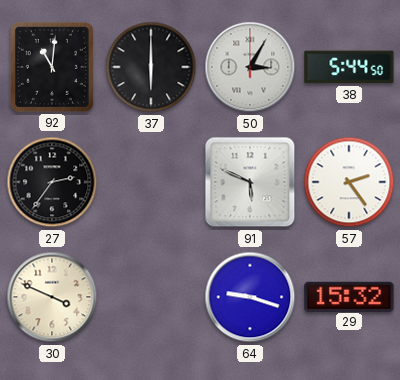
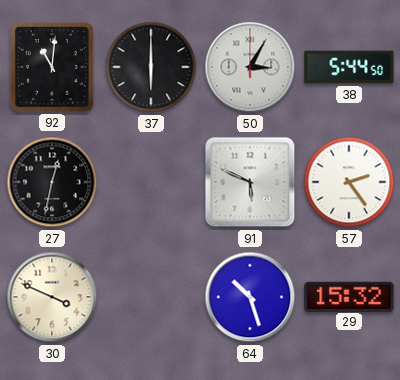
27: 2:36 -> 12:32
64: 9:18 -> 10:27
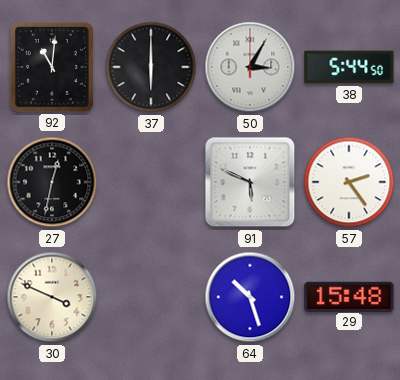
29: 15:32 -> 15:48
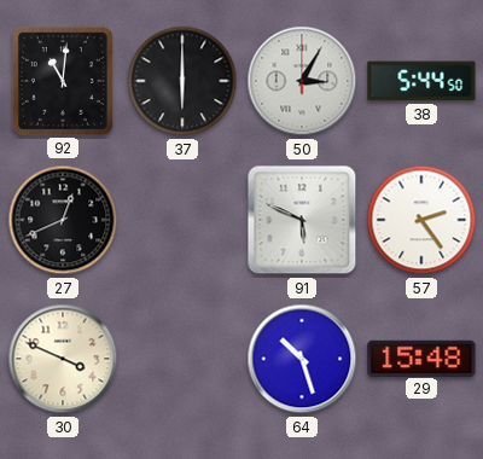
27: 12:32 -> 12:41
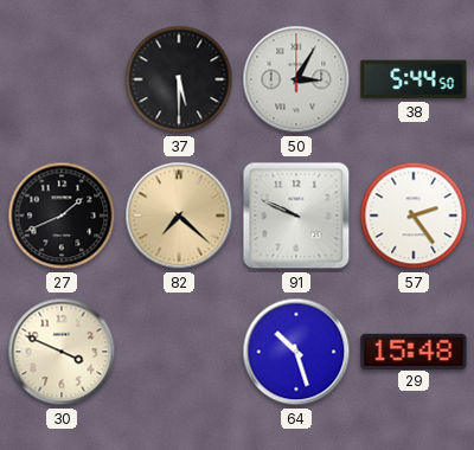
92: 11:01 -> none
37: 6:00 -> 5:30
27: 12:41 -> 1:41
82: none -> 7:22
91: 5:49 -> 9:49
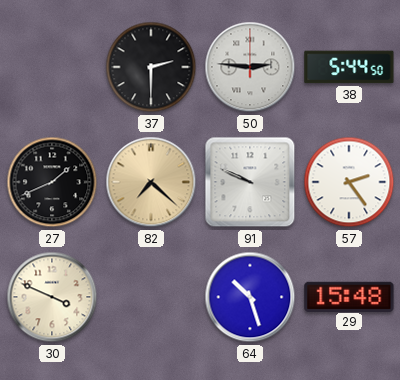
37: 5:30 -> 2:30
50: 3:05 -> 2:46
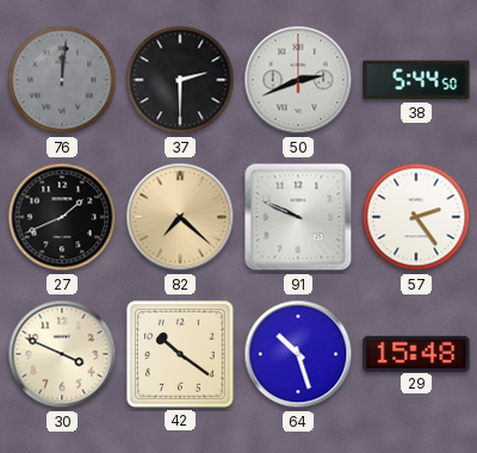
76: none -> 12:01
50: 2:46 -> 2:41
42: none -> 10:21
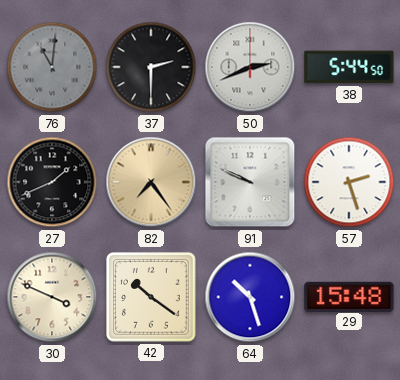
76: 12:01 -> 11:01
82: 7:22 -> 7:24
57: 2:24 -> 2:27
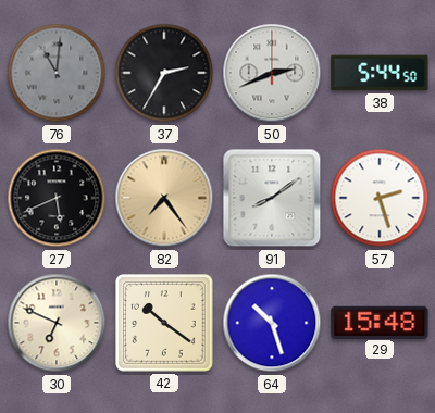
37: 2:30 -> 2:35
27: 1:41 -> 5:41
91: 9:49 -> 8:09
30: 3:49 -> 6:49
